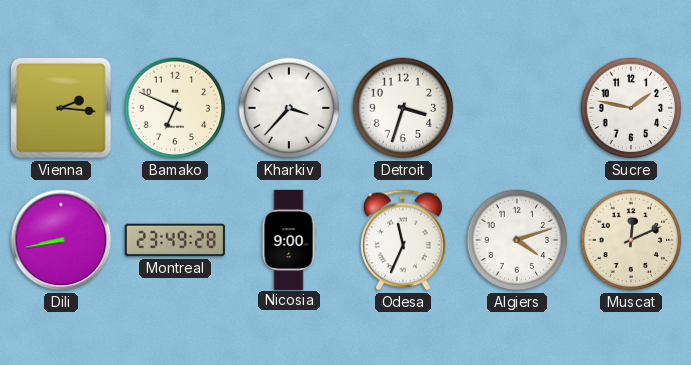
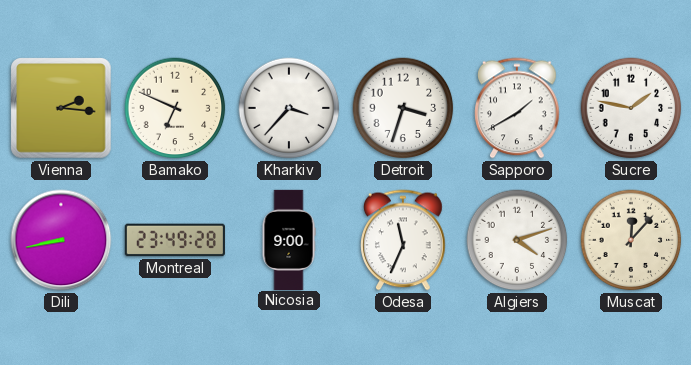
Sapporo: none -> 1:40
Muscat: 12:11 -> 12:07
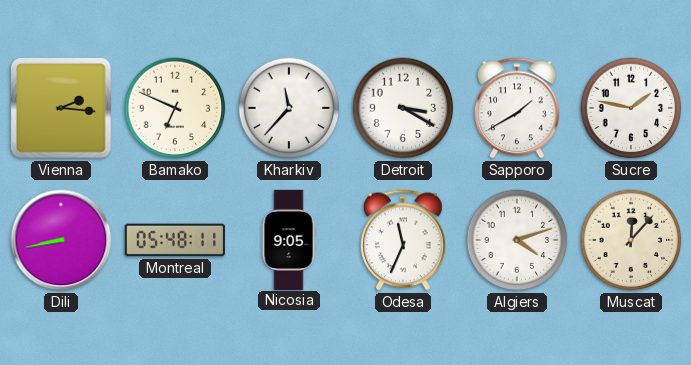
Kharkiv: 3:37 -> 11:37
Detroit: 3:33 -> 3:20
Montreal: 23:49 -> 05:48
Nicosia: 9:00 -> 9:05
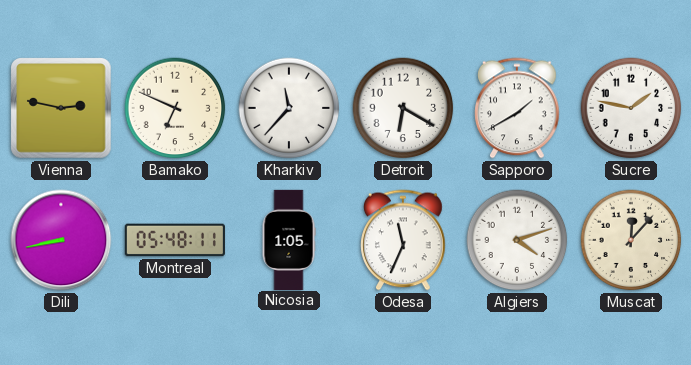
Vienna: 2:16 -> 2:47
Detroit: 3:20 -> 6:20
Nicosia: 9:05 -> 1:05
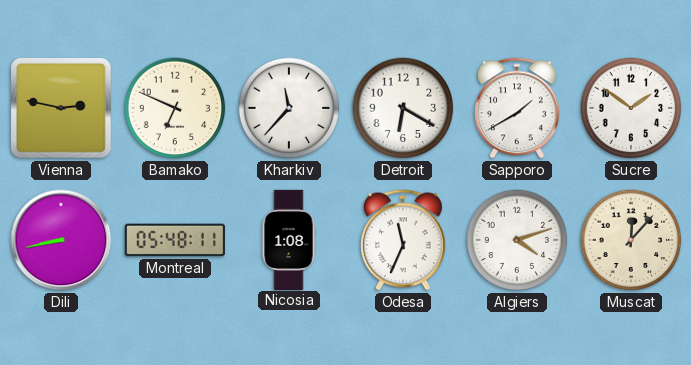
Sucre: 1:47 -> 1:51
Nicosia: 1:05 -> 1:08
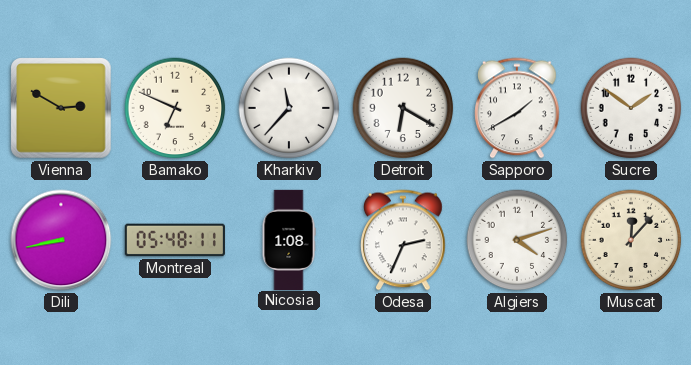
Vienna: 2:47 -> 2:50
Odesa: 11:34 -> 2:34
